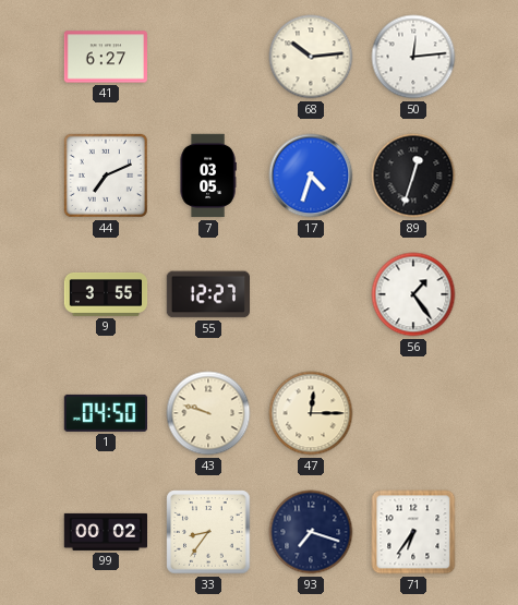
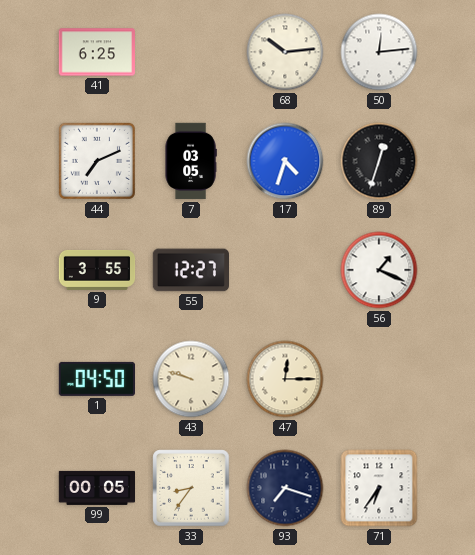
41: 6:27 -> 6:25
56: 1:24 -> 1:19
99: 00:02 -> 00:05
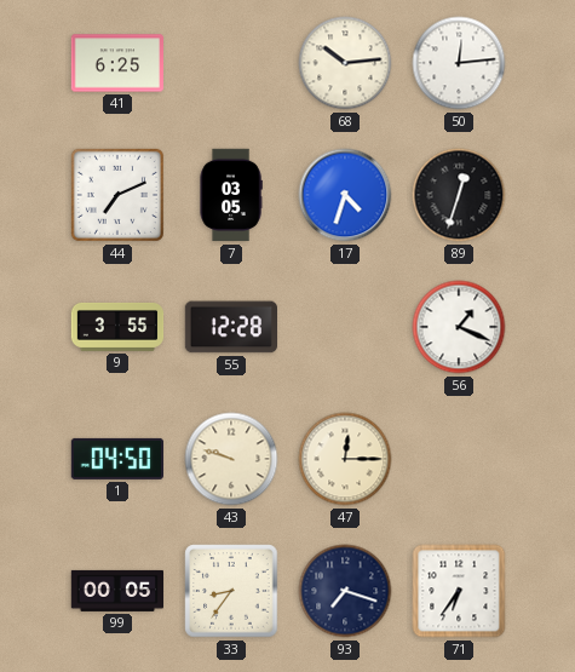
55: 12:27 -> 12:28
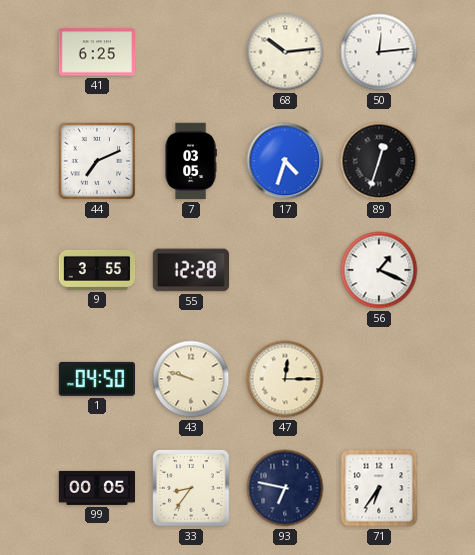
93: 7:18 -> 6:47
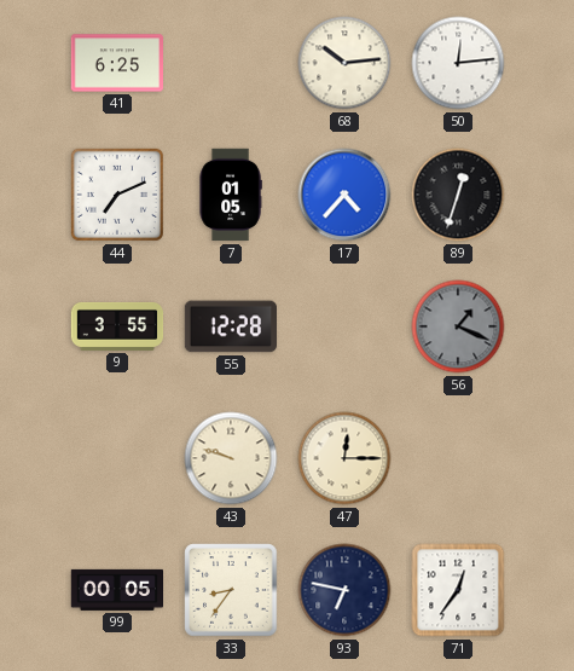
7: 03:05 -> 01:05
17: 4:33 -> 4:37
56 dial: white -> grey
1: 04:50 -> none
71: 6:36 -> 12:36
